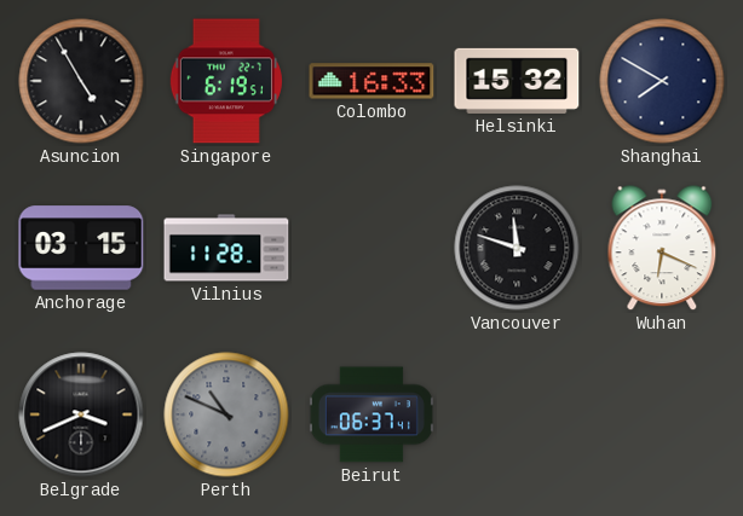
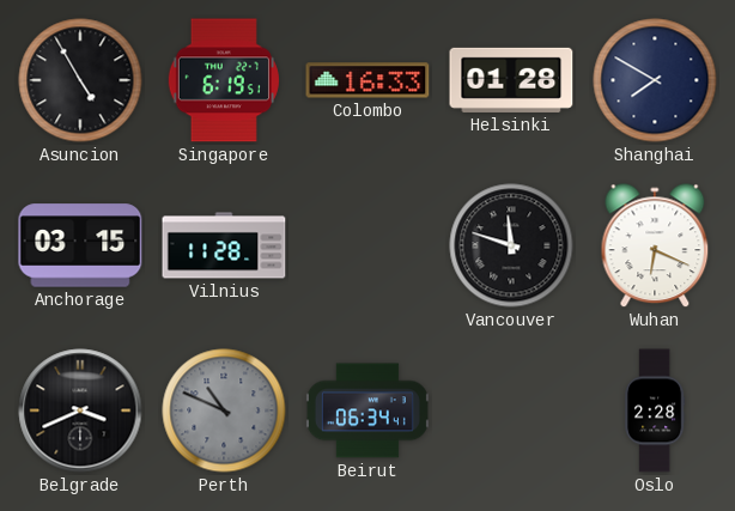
Helsinki: 15:32 -> 01:28
Beirut: 06:37 -> 06:34
Oslo: none -> 2:28
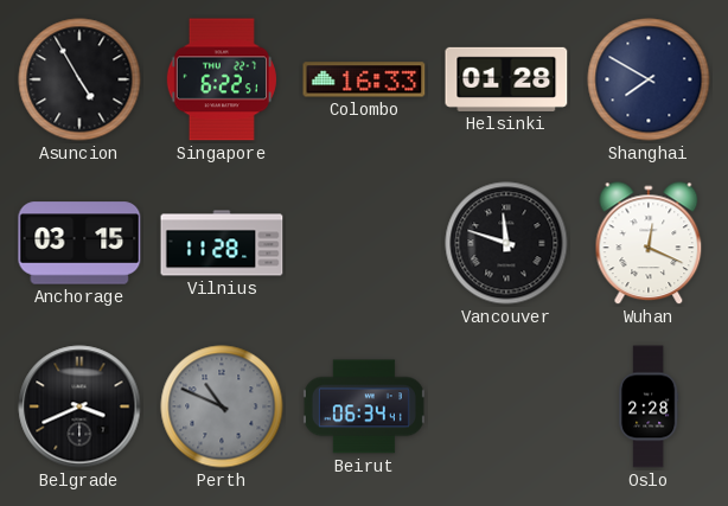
Singapore: 6:19 -> 6:22
Wuhan: 6:19 -> 12:19
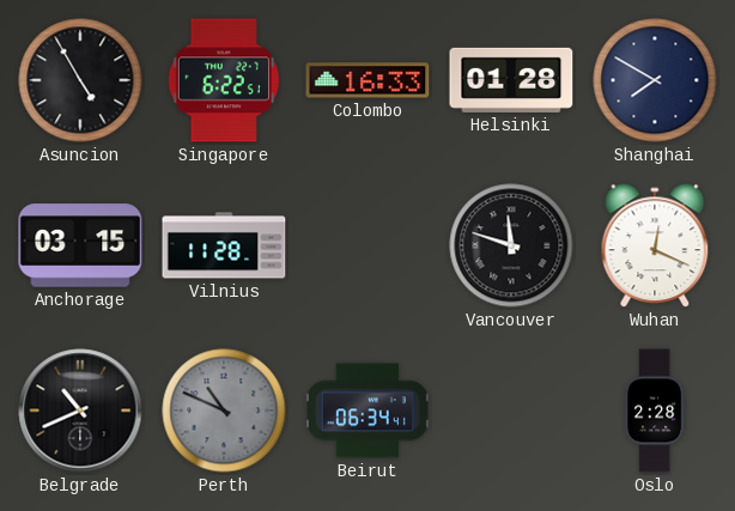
Belgrade: 3:41 -> 10:41
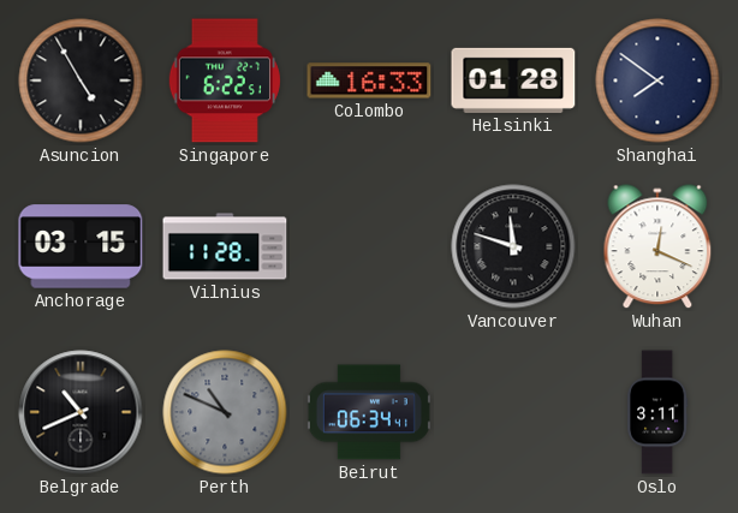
Shanghai: 7:50 -> 7:51
Oslo: 2:28 -> 3:11
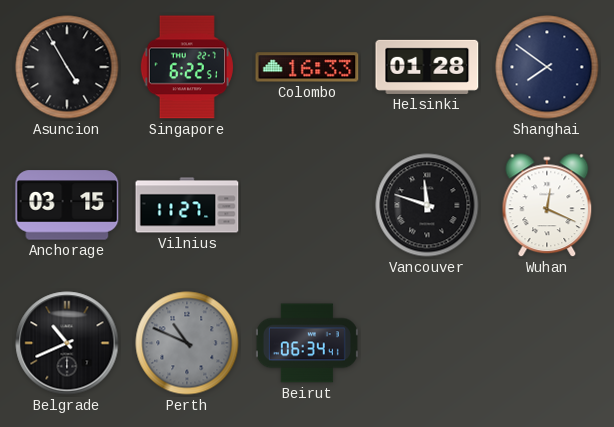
Vilnius: 11:28 -> 11:27
Oslo: 3:11 -> none
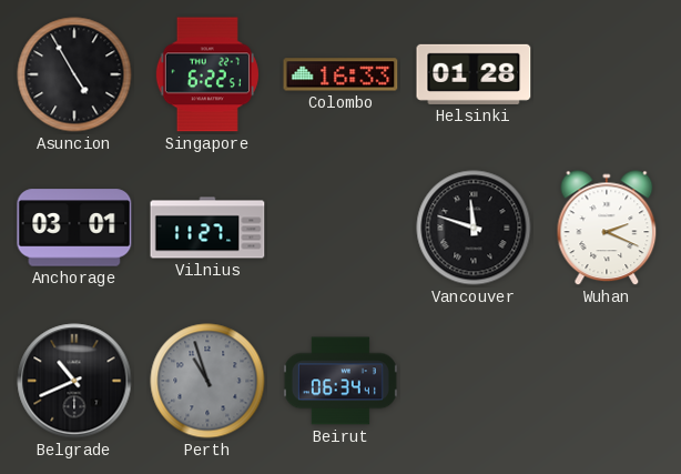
Shanghai: 7:51 -> none
Anchorage: 03:15 -> 03:01
Wuhan: 12:19 -> 2:19
Perth: 10:49 -> 10:57
